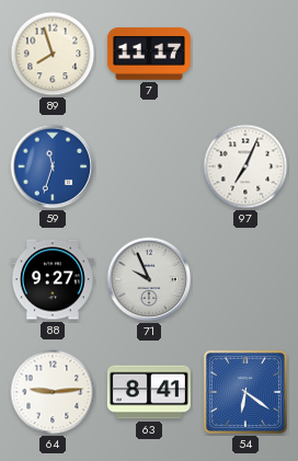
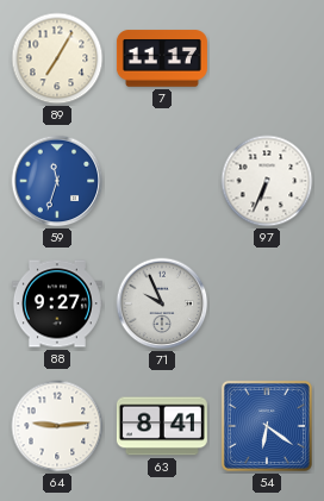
89: 7:57 -> 7:05
97: 7:04 -> 6:34
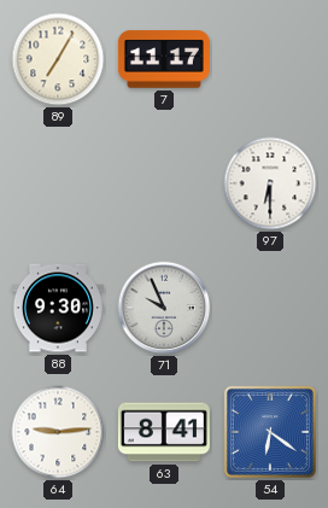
59: 11:33 -> none
97: 6:34 -> 6:30
88: 9:27 -> 9:30
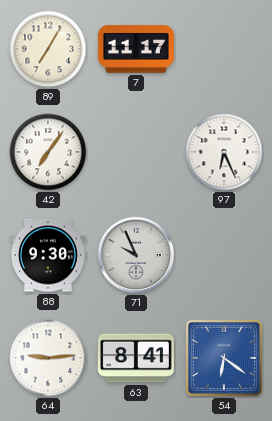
42: none -> 7:06
97: 6:30 -> 6:26
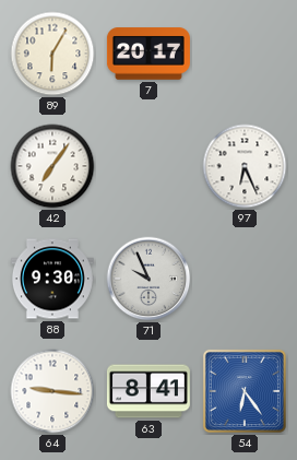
89: 7:05 -> 6:05
7: 11:17 -> 20:17
64: 9:14 -> 9:16
54: 6:21 -> 6:24
